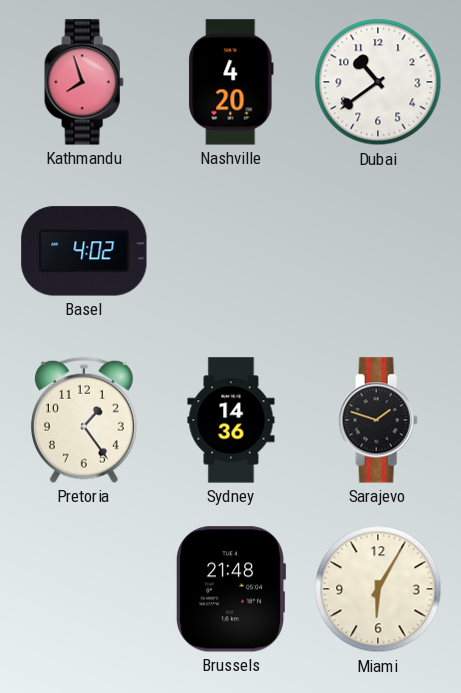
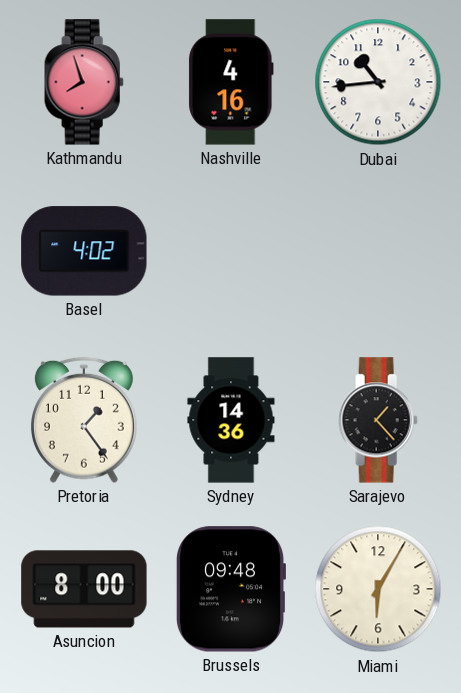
Nashville: 4:20 -> 4:16
Dubai: 10:39 -> 10:44
Sarajevo: 1:48 -> 1:23
Asuncion: none -> 8:00
Brussels: 21:48 -> 09:48
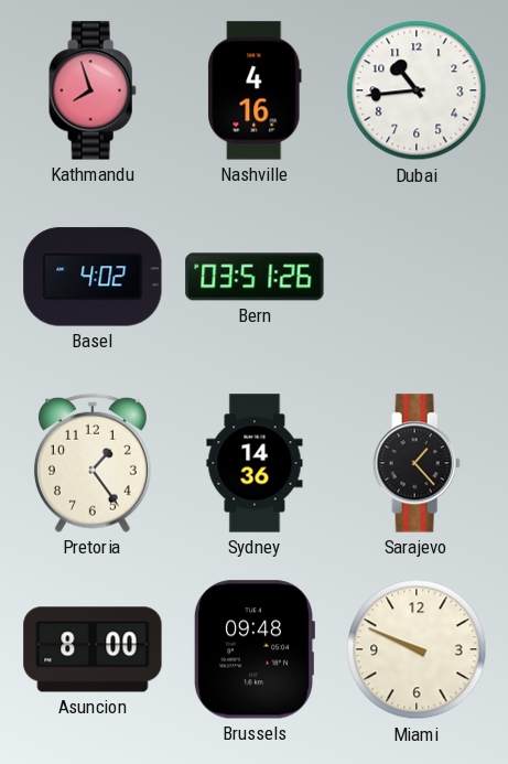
Bern: none -> 03:51
Miami: 6:05 -> 9:49
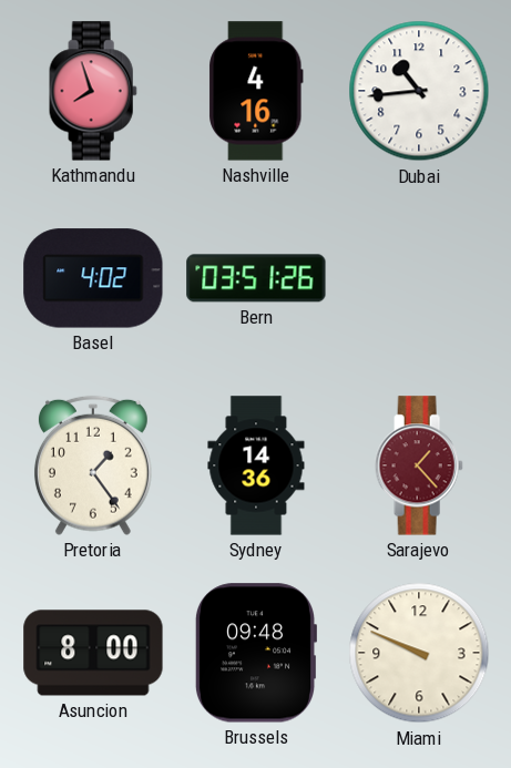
Sarajevo dial: black -> burgundy
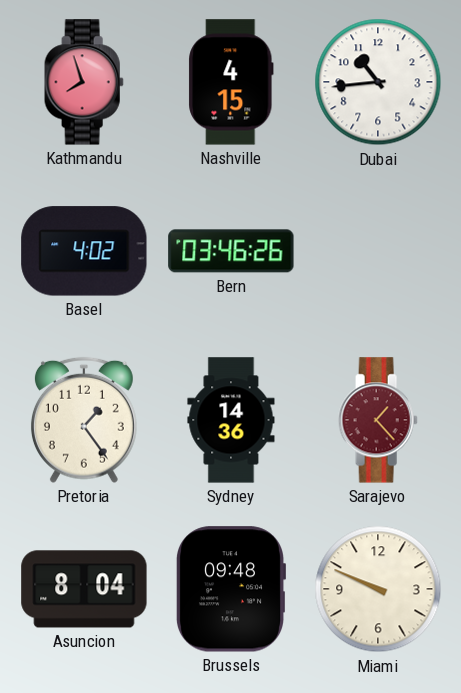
Nashville: 4:16 -> 4:15
Bern: 03:51 -> 03:46
Asuncion: 8:00 -> 8:04
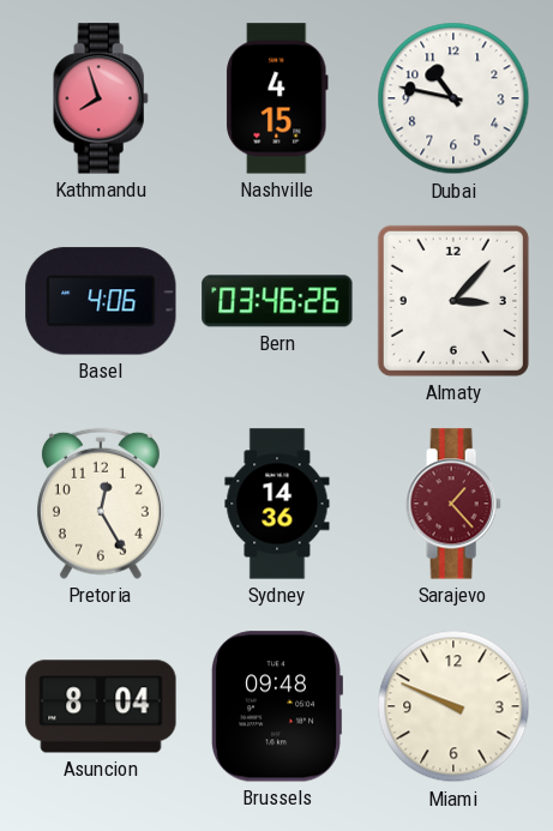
Dubai: 10:44 -> 10:47
Basel: 4:02 -> 4:06
Almaty: none -> 3:07
Pretoria: 1:24 -> 12:25
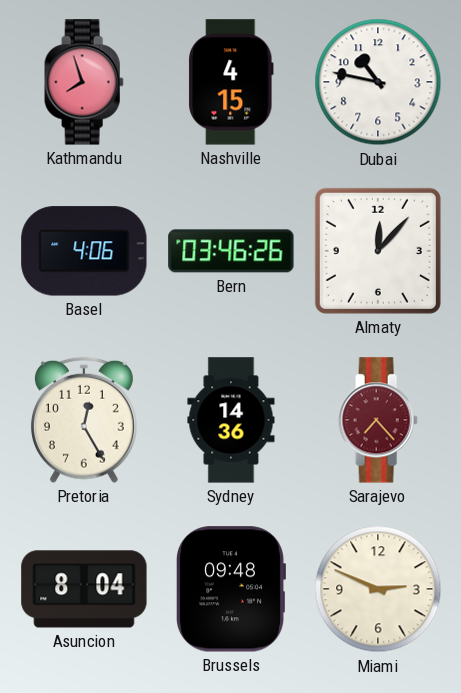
Almaty: 3:07 -> 12:07
Sarajevo: 1:23 -> 7:23
Miami: 9:49 -> 2:49
